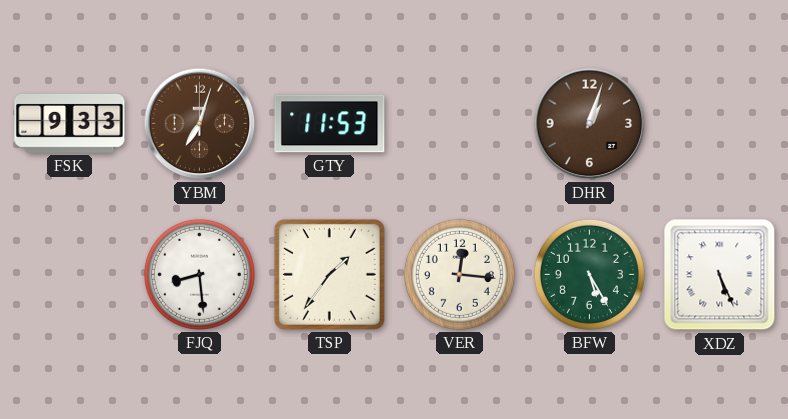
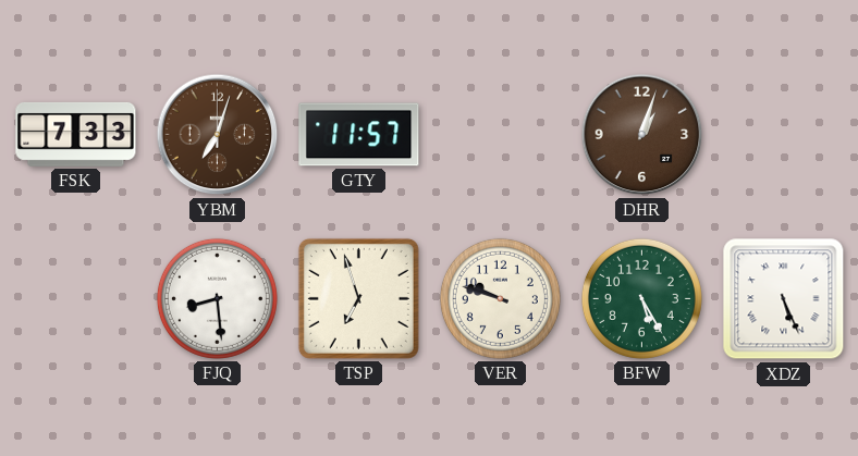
FSK: 9:33 -> 7:33
GTY: 11:53 -> 11:57
TSP: 1:36 -> 6:57
VER: 12:16 -> 9:48
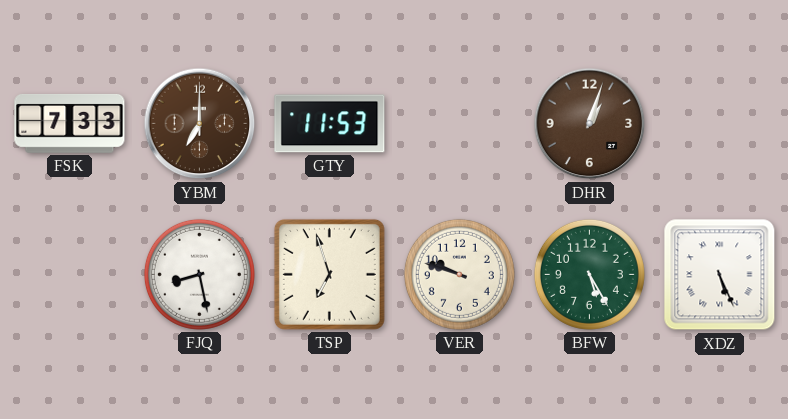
YBM: 7:03 -> 7:00
GTY: 11:57 -> 11:53
FJQ: 8:29 -> 8:28
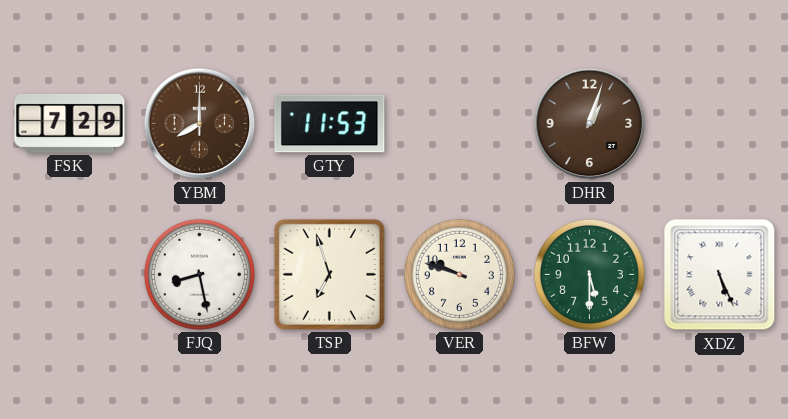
FSK: 7:33 -> 7:29
YBM: 7:00 -> 8:00
BFW: 5:25 -> 5:30
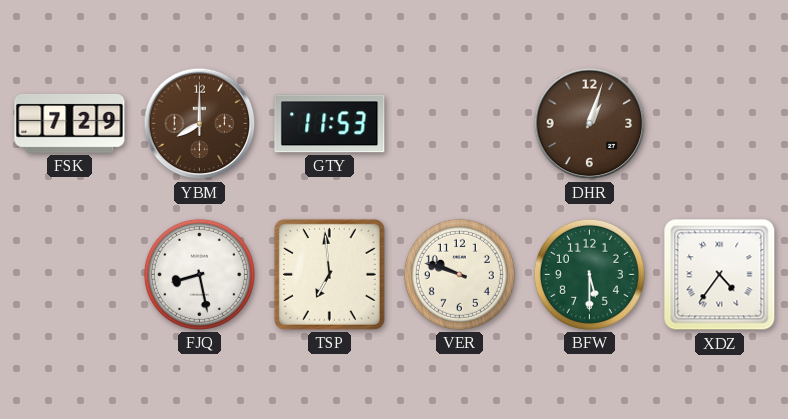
TSP: 6:57 -> 6:59
XDZ: 5:26 -> 4:36
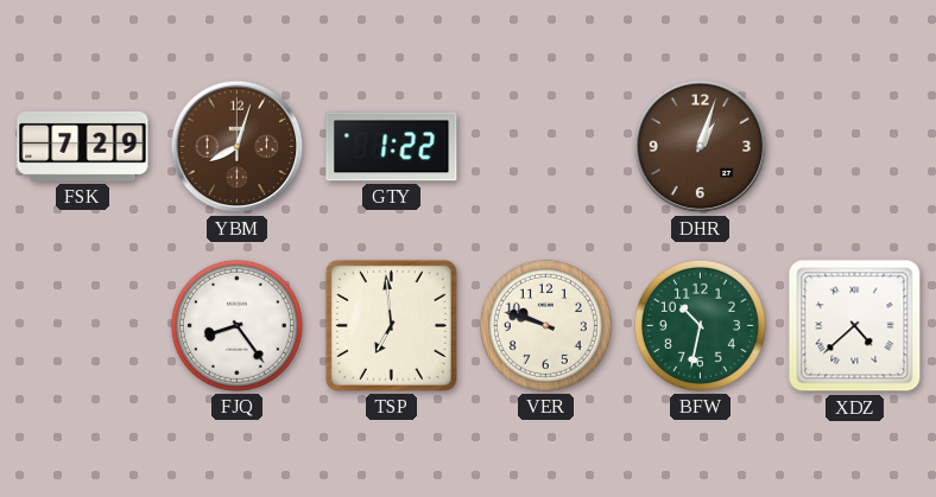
YBM: 8:00 -> 8:03
GTY: 11:53 -> 1:22
FJQ: 8:28 -> 8:24
BFW: 5:30 -> 10:32
XDZ: 4:36 -> 4:38
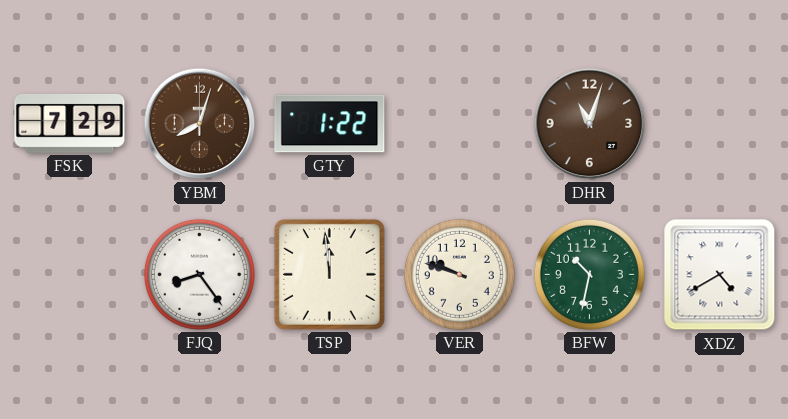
DHR: 1:03 -> 11:03
TSP: 6:59 -> 11:59
XDZ: 4:38 -> 4:40
